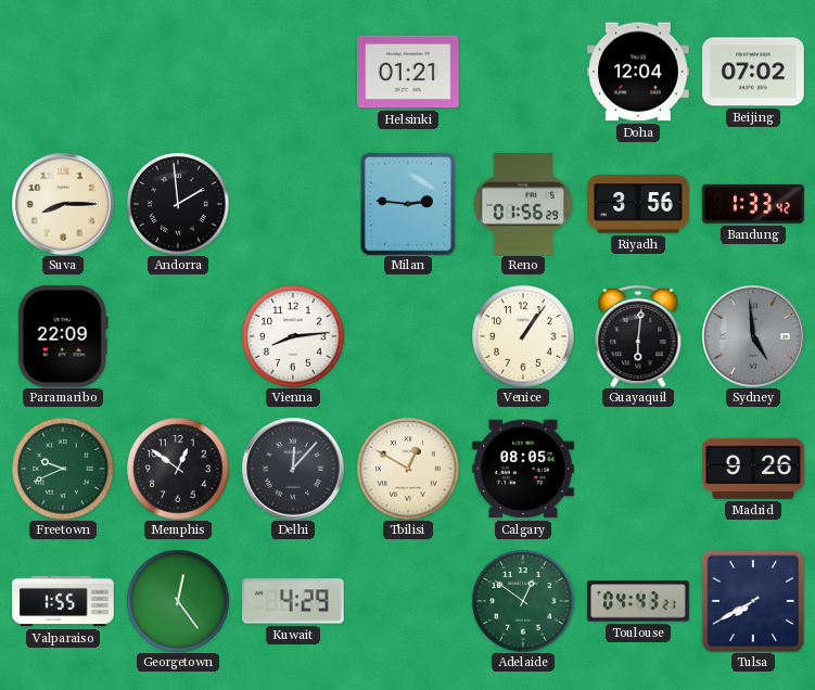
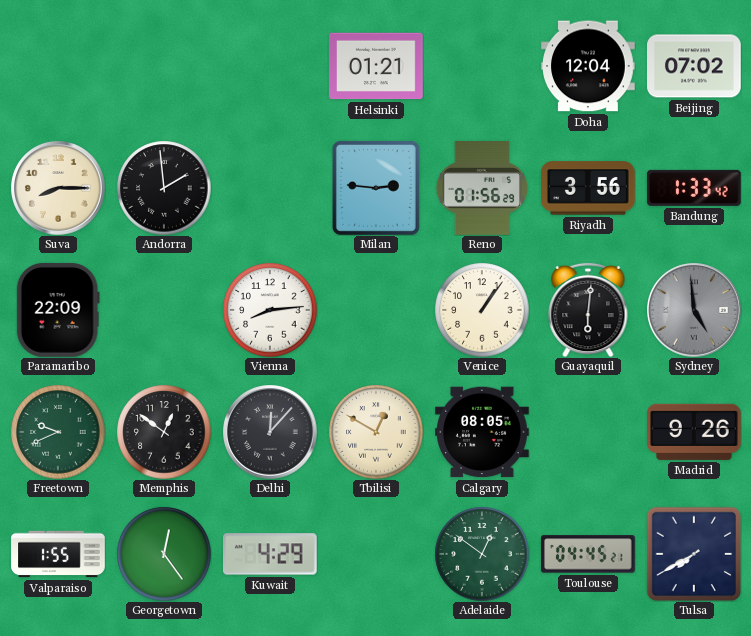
Toulouse: 04:43 -> 04:45
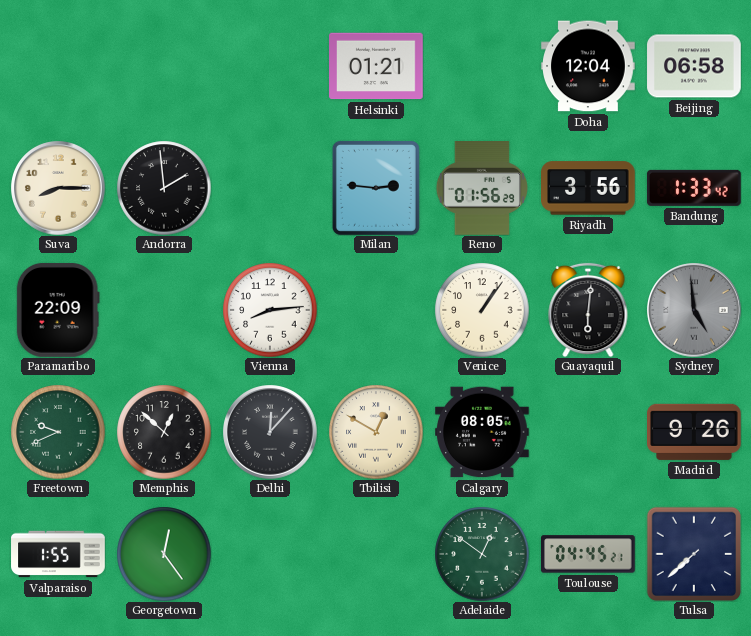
Beijing: 07:02 -> 06:58
Memphis: 12:51 -> 12:52
Kuwait: 4:29 -> none
Tulsa: 7:40 -> 7:38
